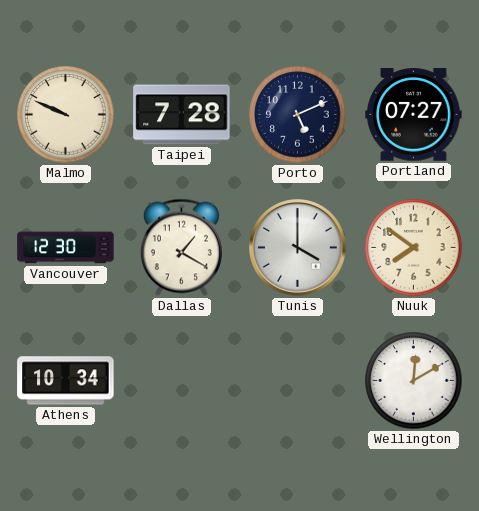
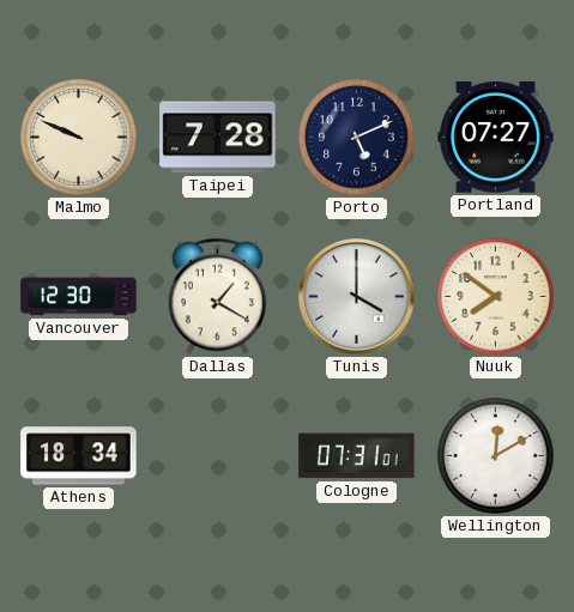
Athens: 10:34 -> 18:34
Cologne: none -> 07:31
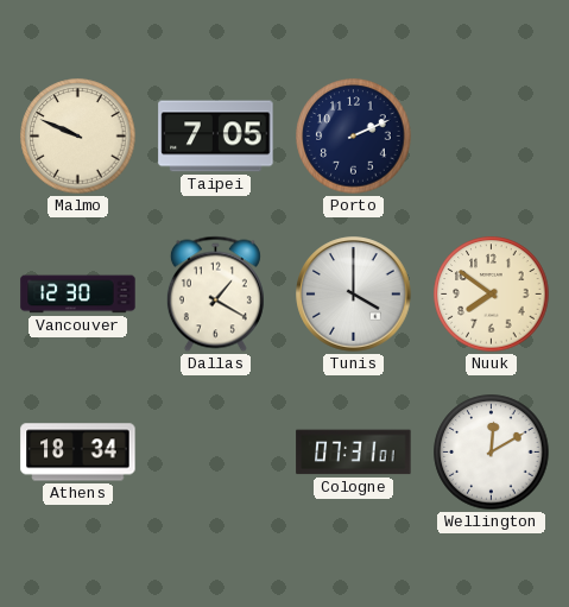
Taipei: 7:28 -> 7:05
Porto: 5:11 -> 2:11
Portland: 07:27 -> none
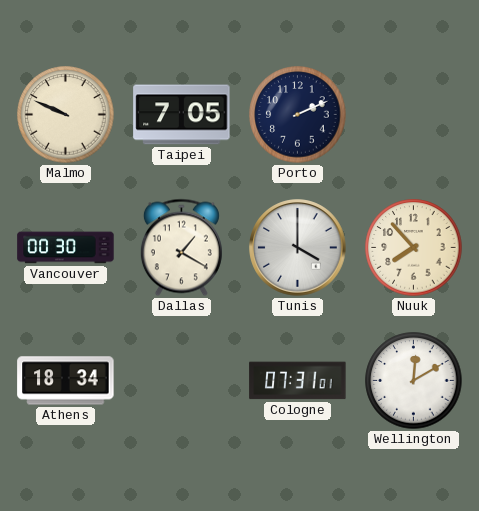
Vancouver: 12:30 -> 00:30
Nuuk: 7:51 -> 7:53
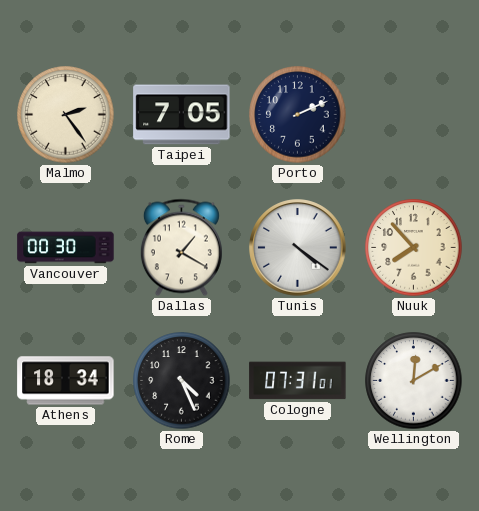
Malmo: 9:49 -> 2:24
Tunis: 4:00 -> 4:21
Rome: none -> 4:26
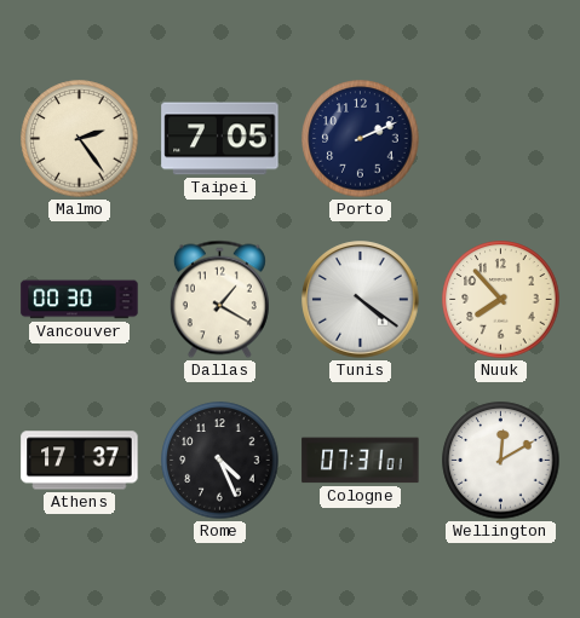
Athens: 18:34 -> 17:37
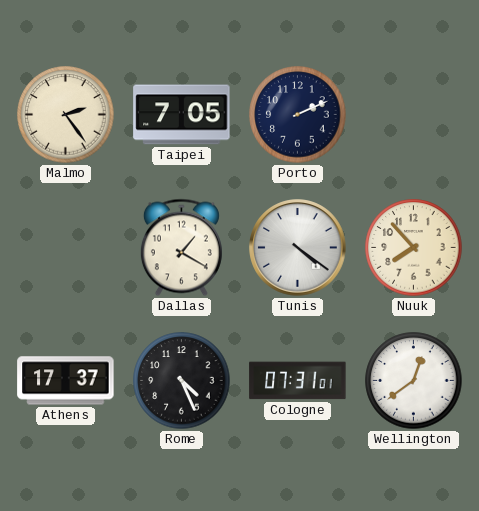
Vancouver: 00:30 -> none
Wellington: 12:10 -> 12:39
